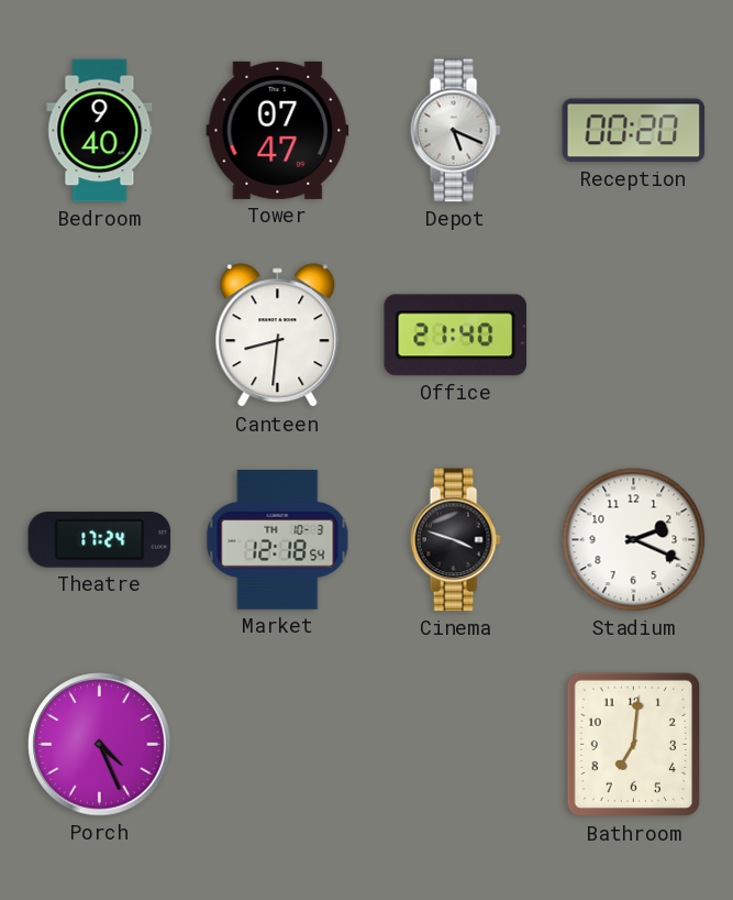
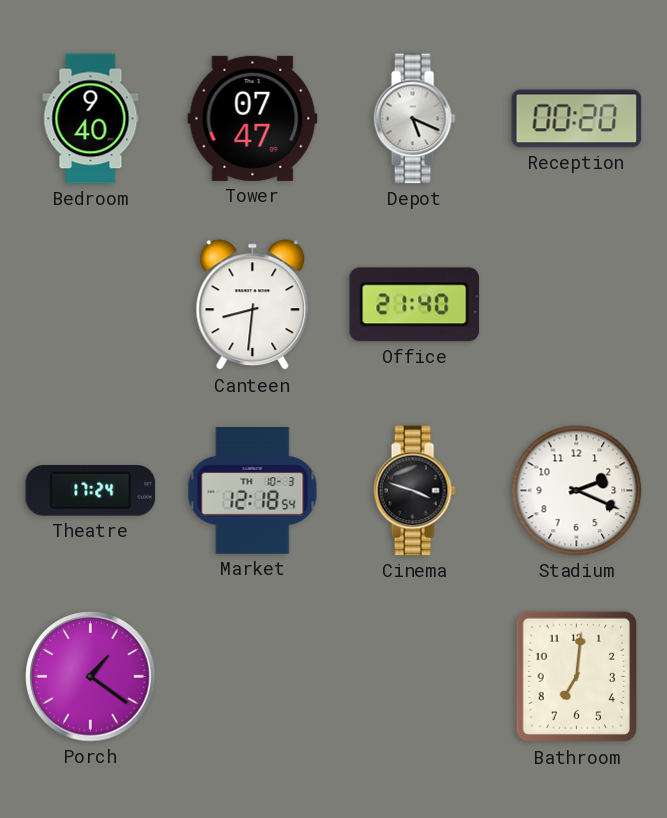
Porch: 4:26 -> 1:21
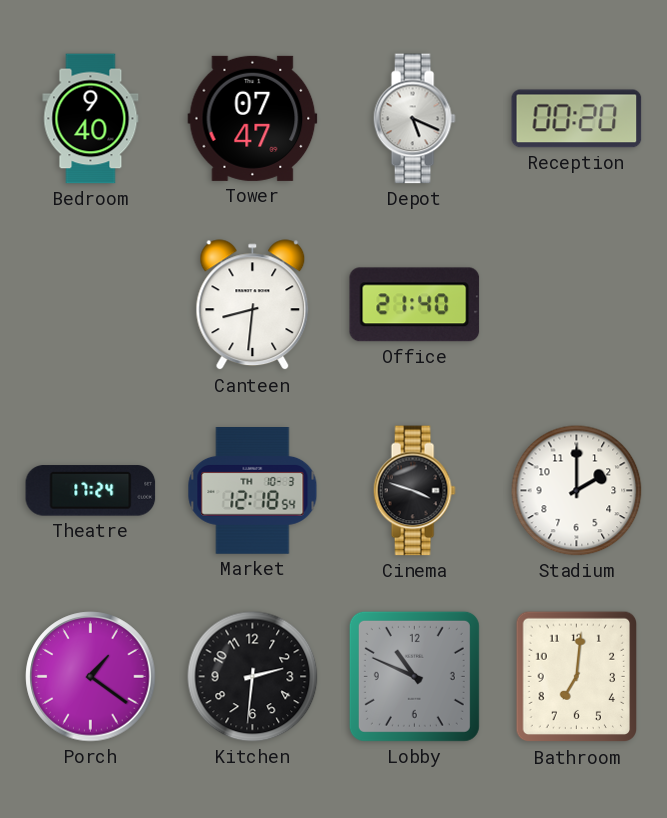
Stadium: 2:19 -> 2:00
Kitchen: none -> 2:31
Lobby: none -> 10:49
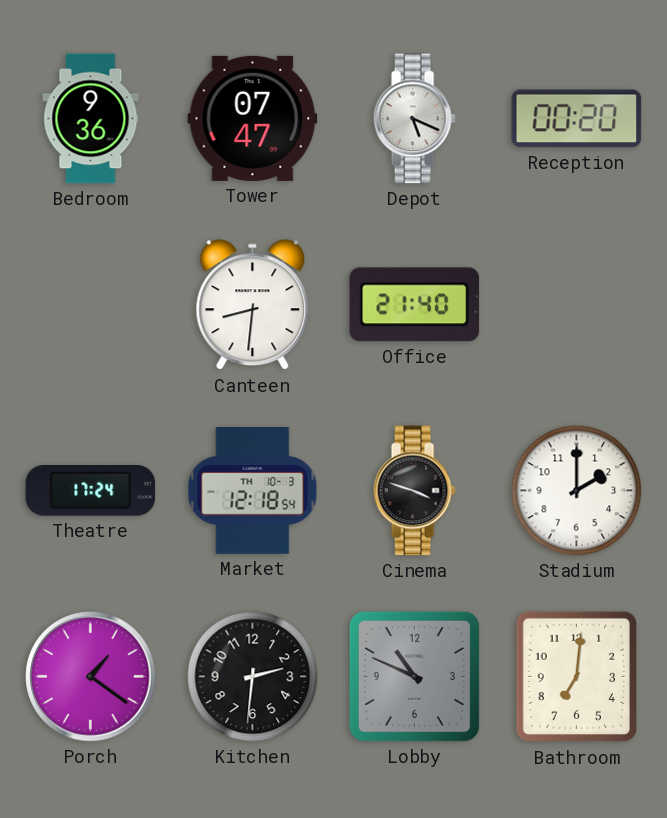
Bedroom: 9:40 -> 9:36
